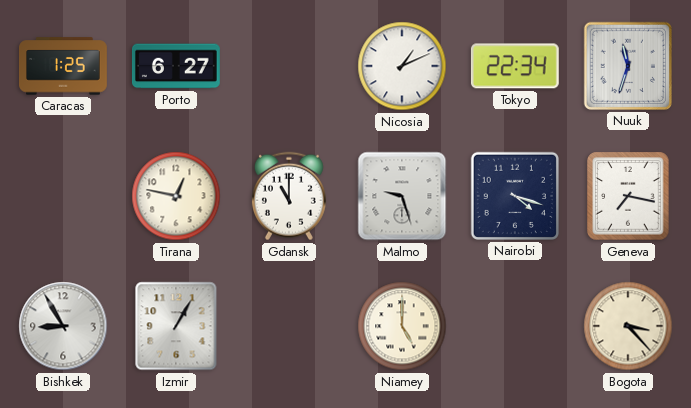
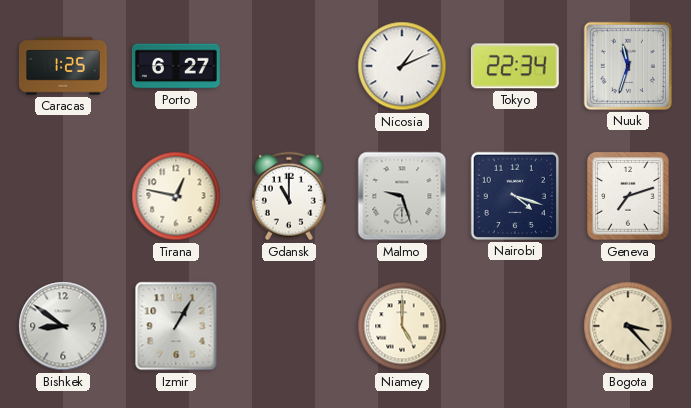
Geneva: 7:17 -> 7:12
Bishkek: 8:55 -> 8:51
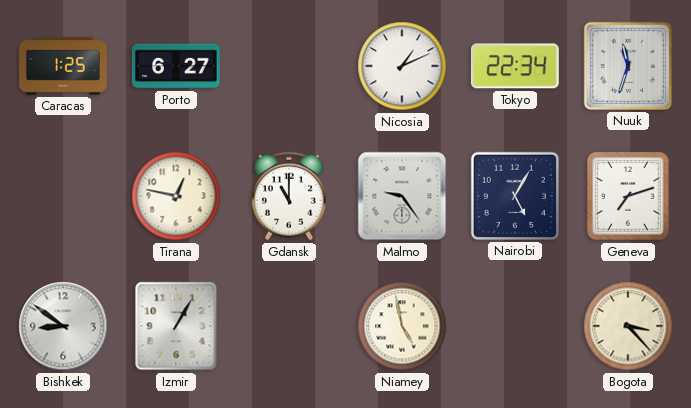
Malmo: 9:27 -> 9:24
Nairobi: 4:18 -> 5:05
Niamey: 5:00 -> 4:58
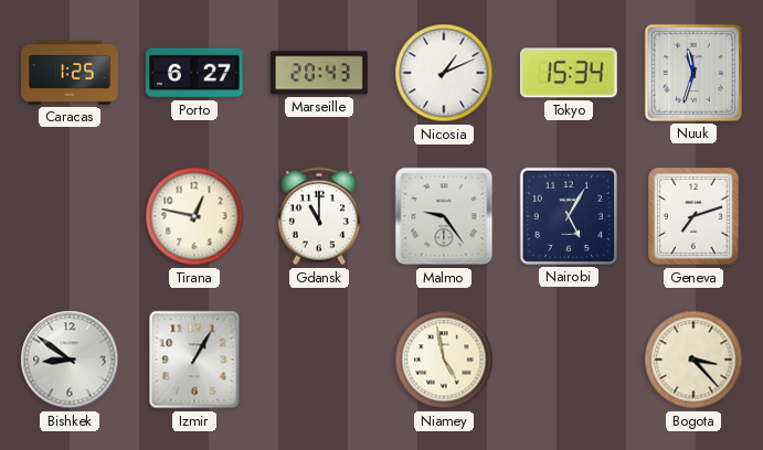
Marseille: none -> 20:43
Tokyo: 22:34 -> 15:34
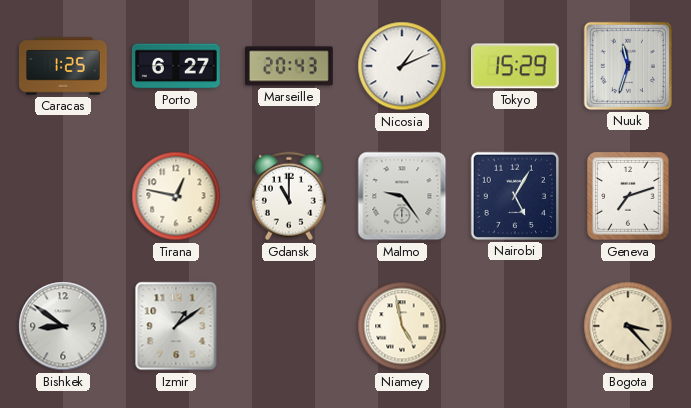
Tokyo: 15:34 -> 15:29
Izmir: 1:05 -> 1:09
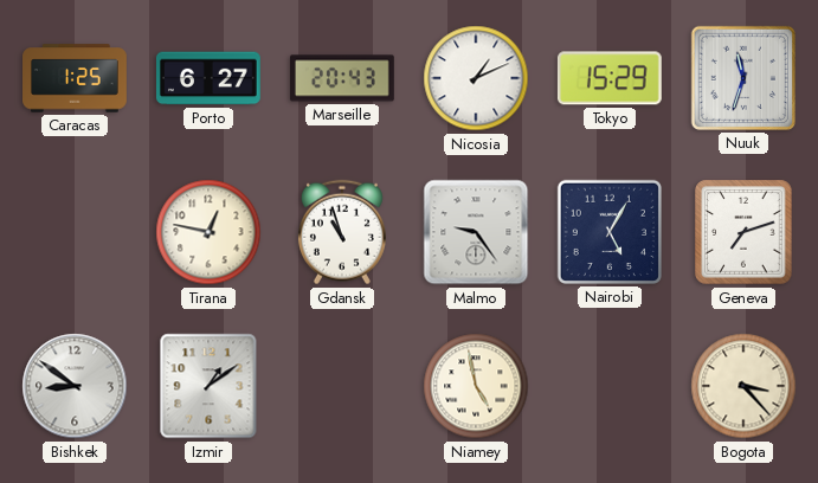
Gdansk: 11:00 -> 10:57
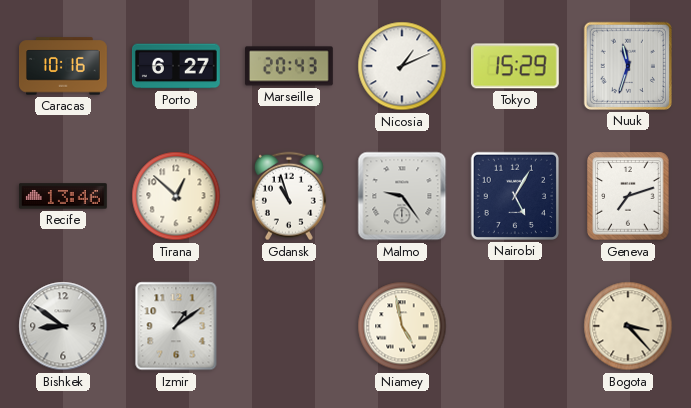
Caracas: 1:25 -> 10:16
Recife: none -> 13:46
Tirana: 12:47 -> 12:52
